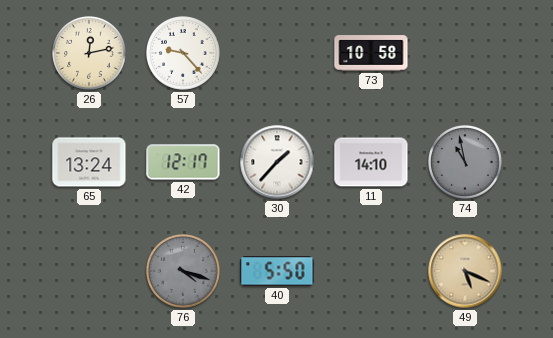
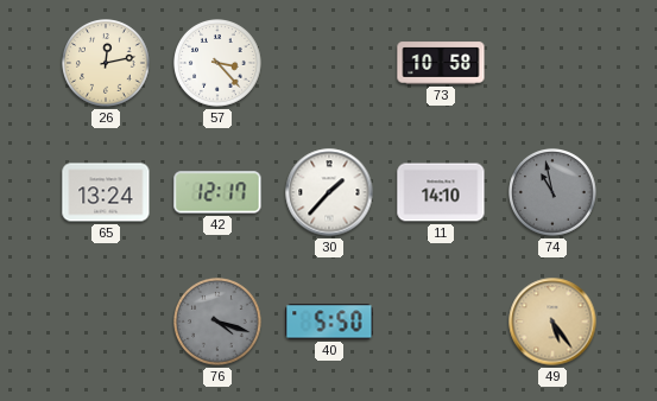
57: 9:23 -> 3:23
49: 5:19 -> 5:24
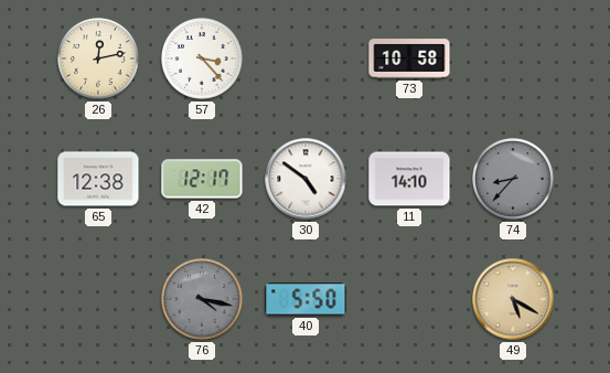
65: 13:24 -> 12:38
30: 1:37 -> 4:51
74: 10:58 -> 8:37
76: 4:18 -> 4:17
49: 5:24 -> 5:20
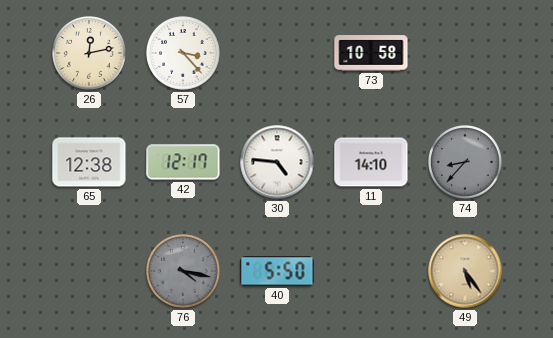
30: 4:51 -> 4:46
49: 5:20 -> 5:24
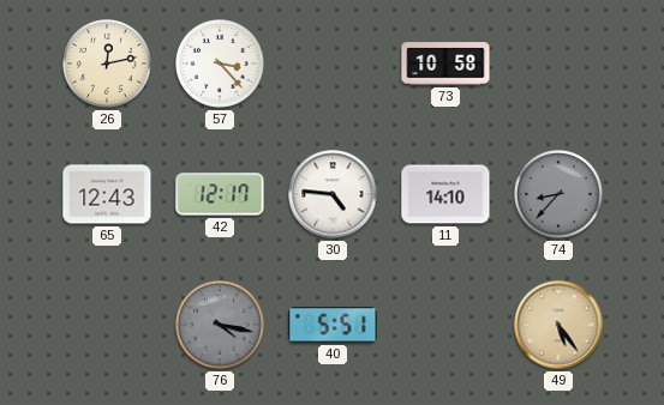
65: 12:38 -> 12:43
40: 5:50 -> 5:51
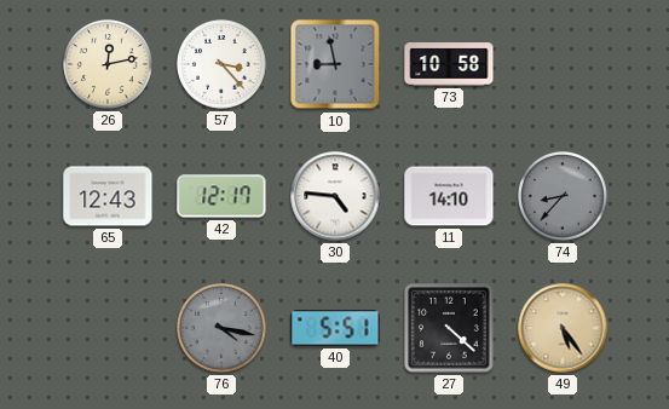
10: none -> 8:58
27: none -> 4:22
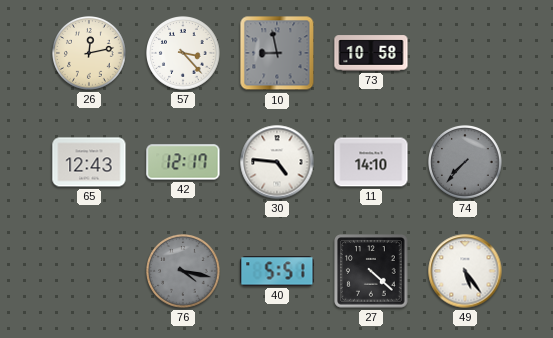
74: 8:37 -> 7:37
49 dial: champagne -> white
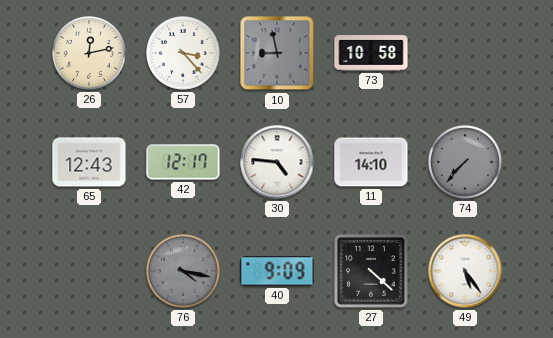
40: 5:51 -> 9:09
